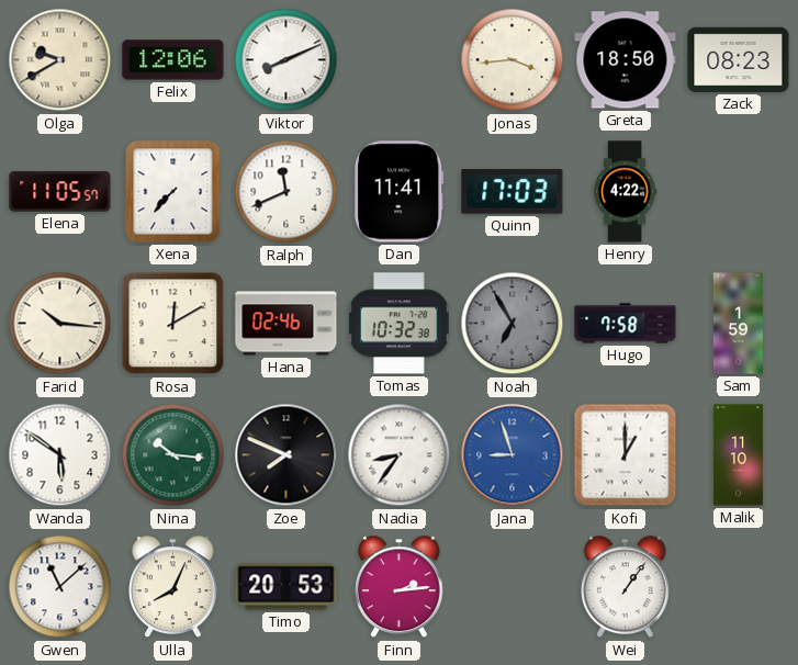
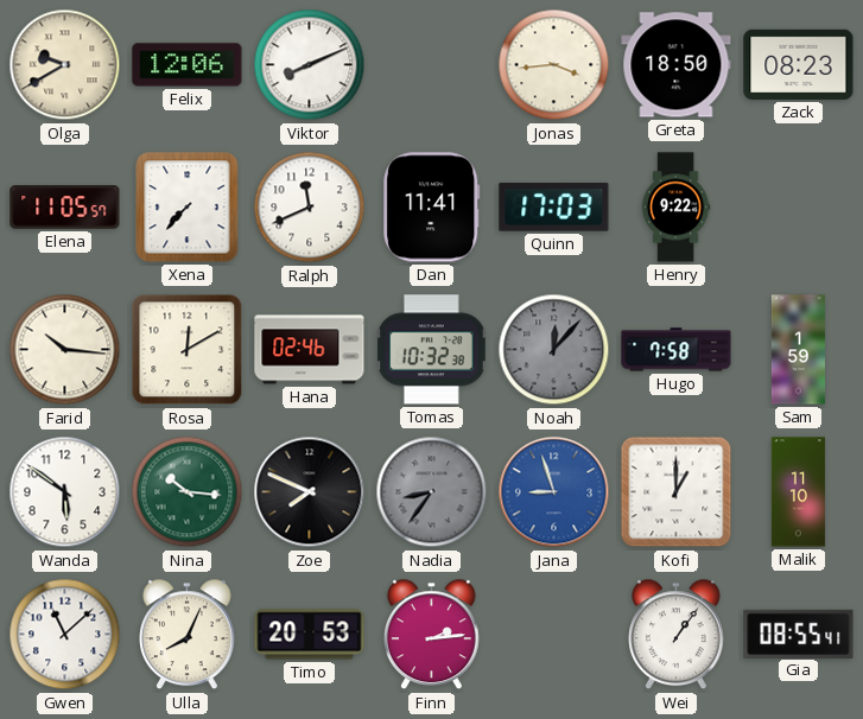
Henry: 4:22 -> 9:22
Noah: 6:55 -> 12:07
Nadia dial: white -> grey
Gia: none -> 08:55
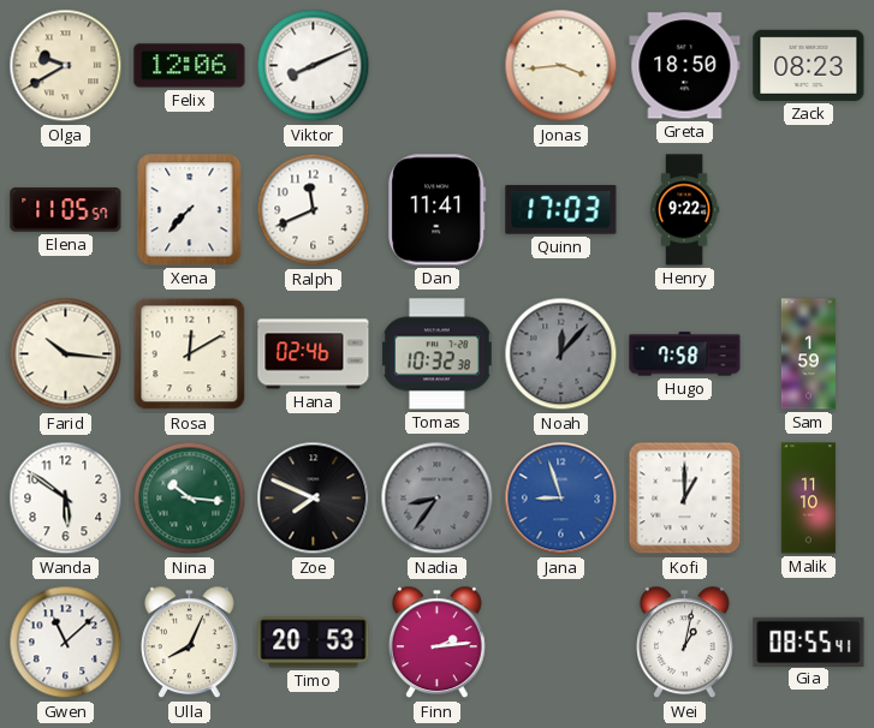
Wei: 1:06 -> 1:02
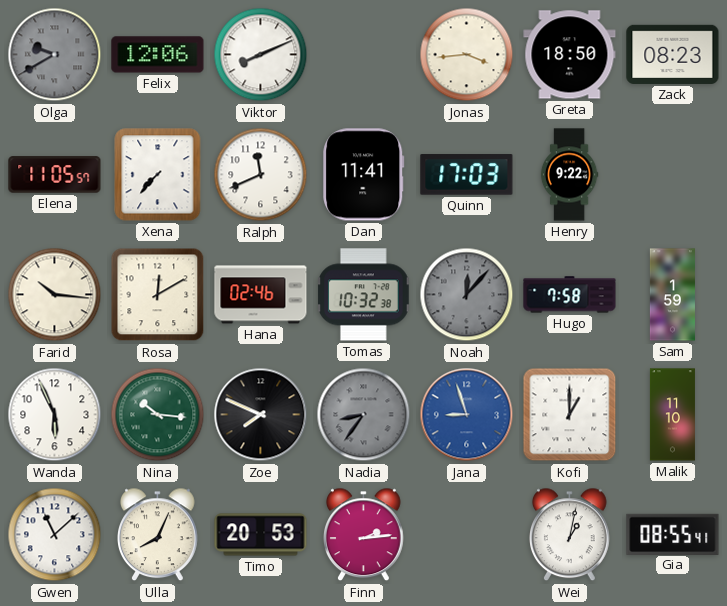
Olga dial: cream -> grey
Wanda: 5:51 -> 5:56
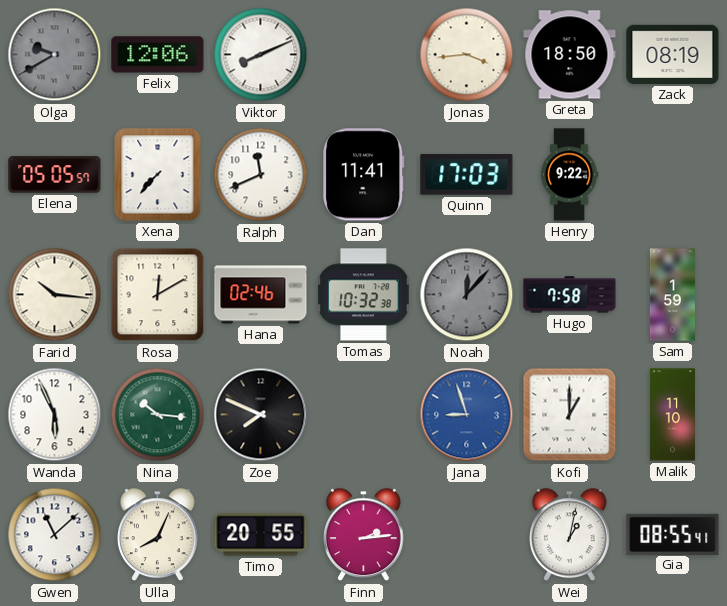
Zack: 08:23 -> 08:19
Elena: 11:05 -> 05:05
Nadia: 8:36 -> none
Timo: 20:53 -> 20:55
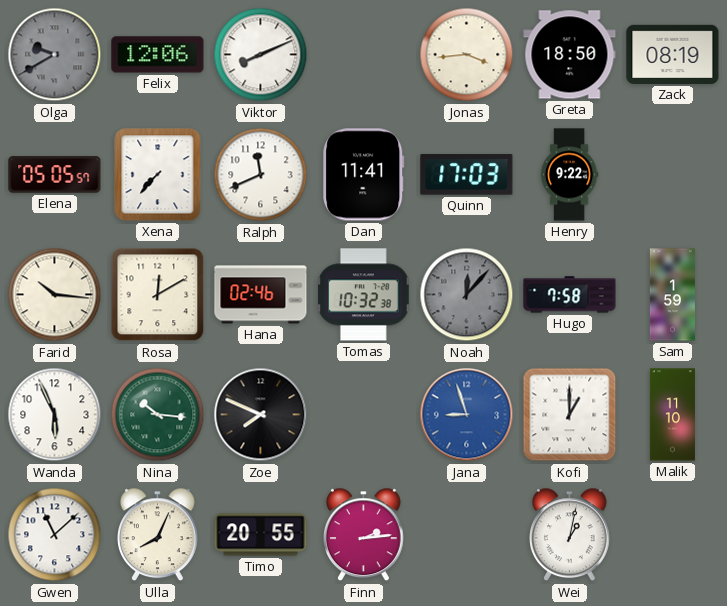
Gia: 08:55 -> none
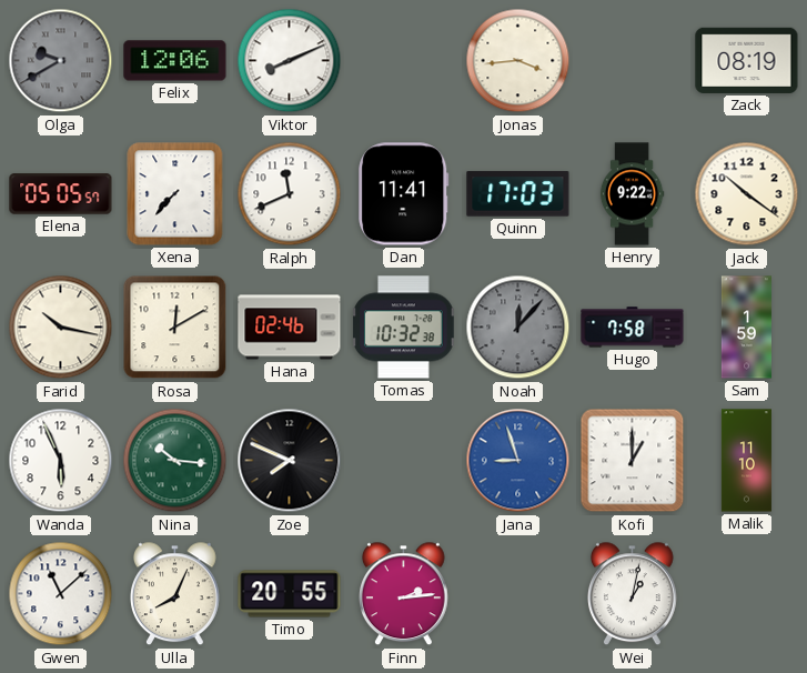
Greta: 18:50 -> none
Jack: none -> 10:21
Farid: 10:16 -> 10:17
